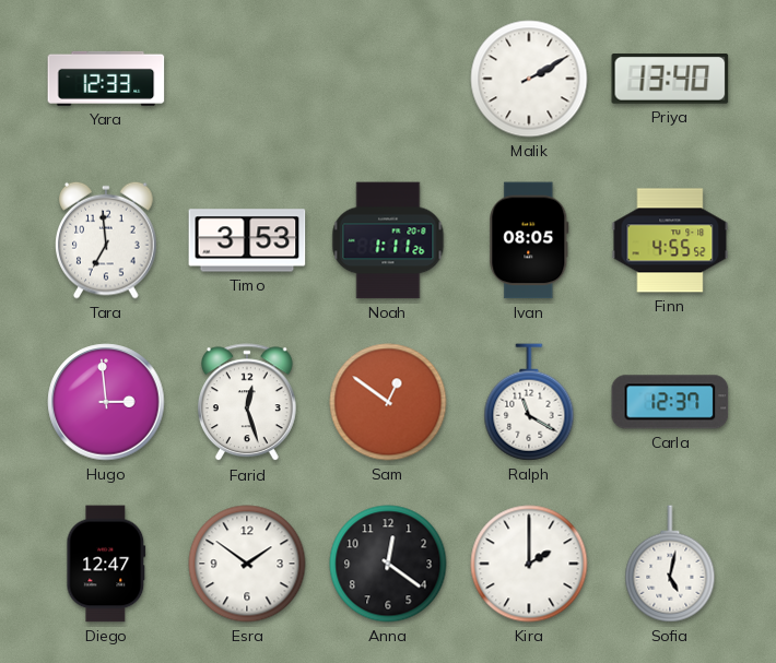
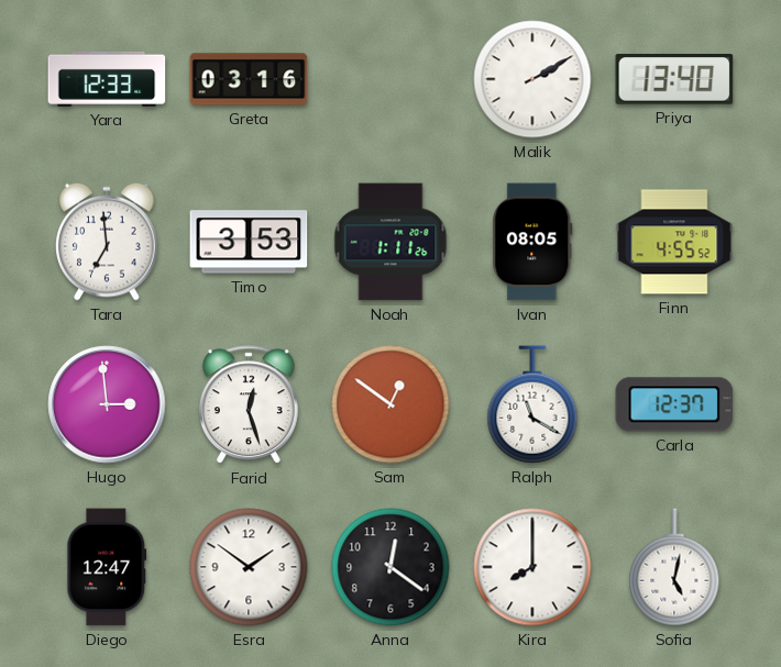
Greta: none -> 03:16
Kira: 2:00 -> 8:00
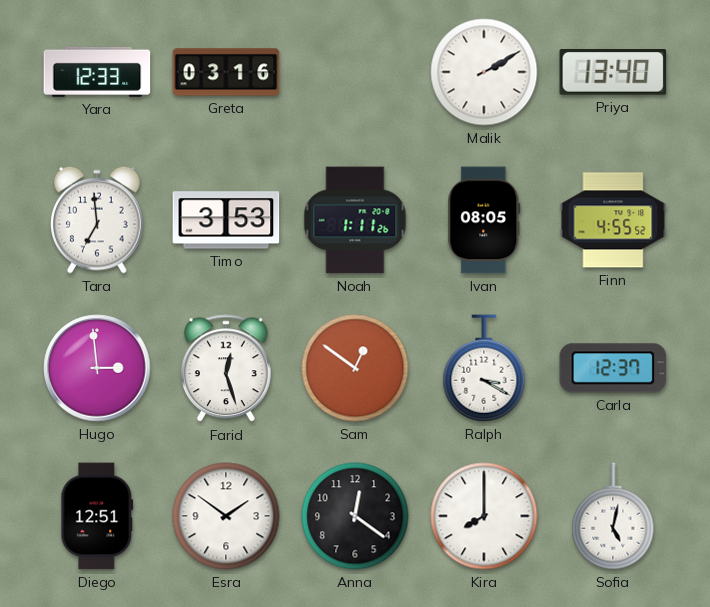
Ralph: 11:20 -> 3:20
Diego: 12:47 -> 12:51
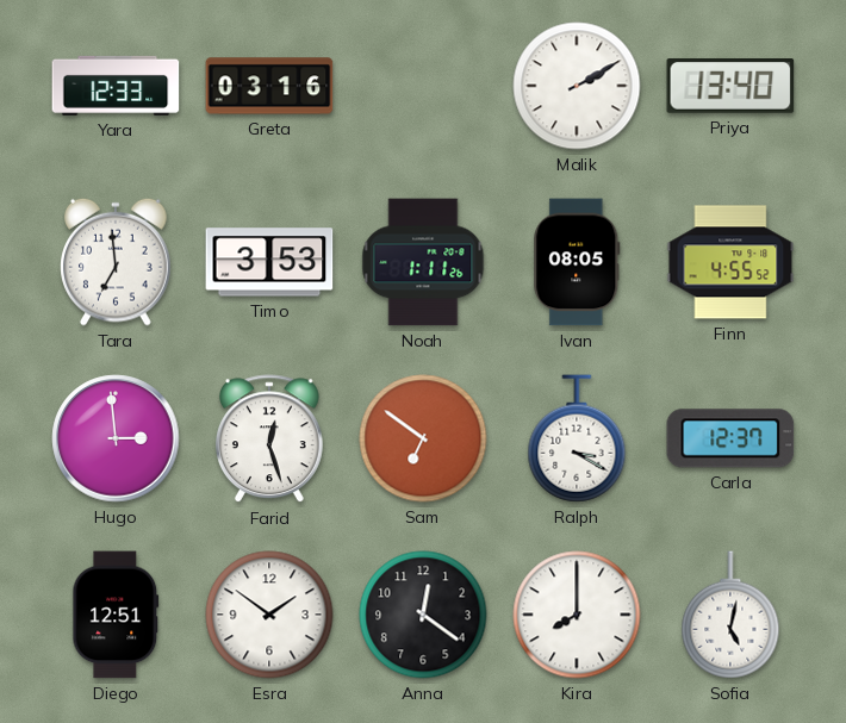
Sam: 12:51 -> 6:51
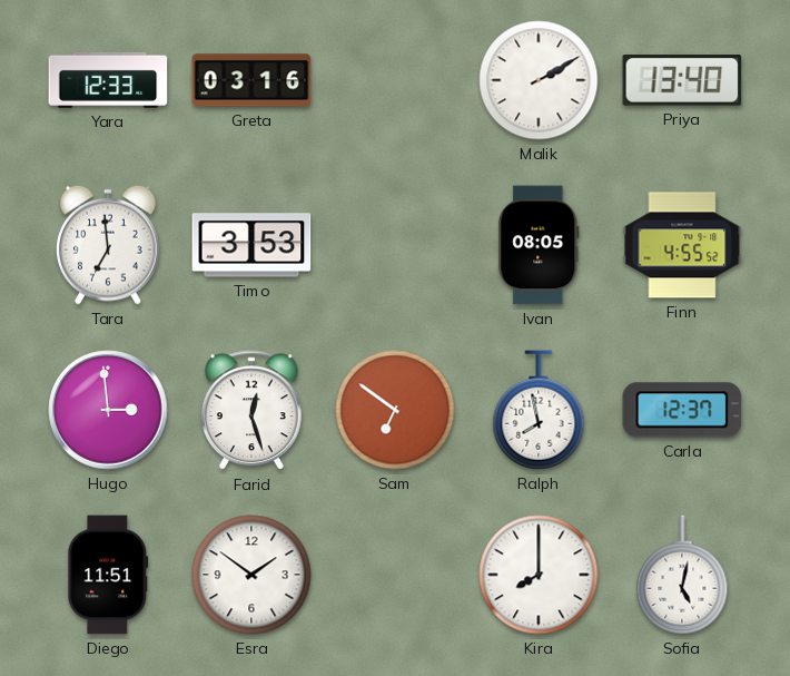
Noah: 1:11 -> none
Ralph: 3:20 -> 7:58
Diego: 12:51 -> 11:51
Anna: 12:21 -> none
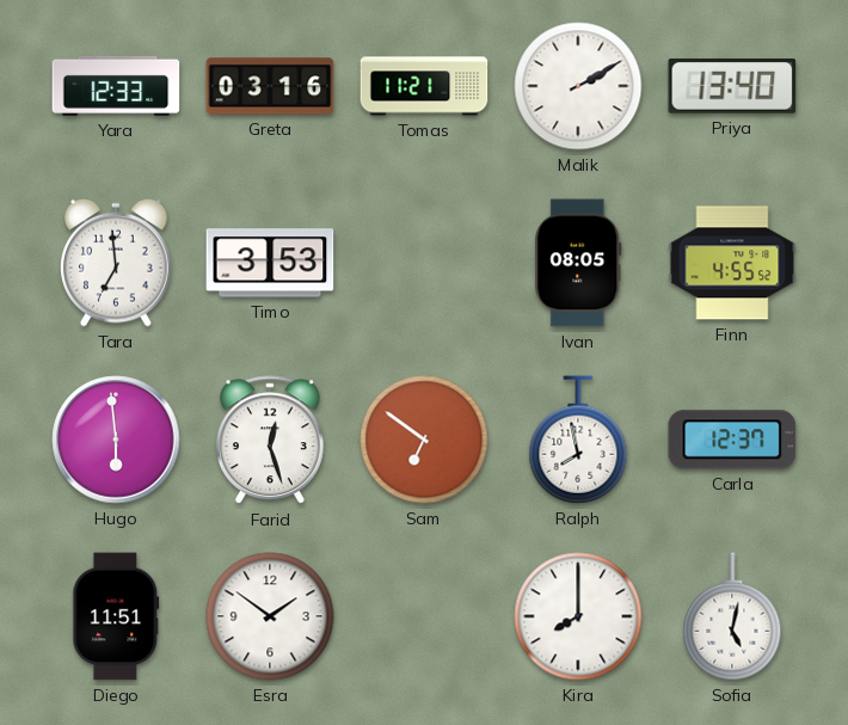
Tomas: none -> 11:21
Hugo: 2:59 -> 5:59
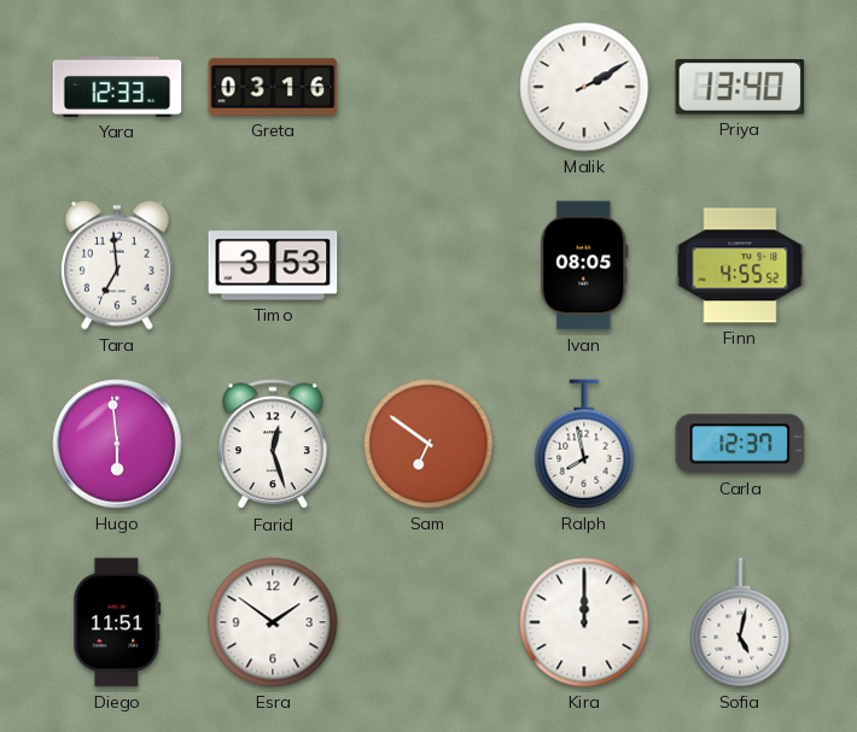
Tomas: 11:21 -> none
Kira: 8:00 -> 12:00
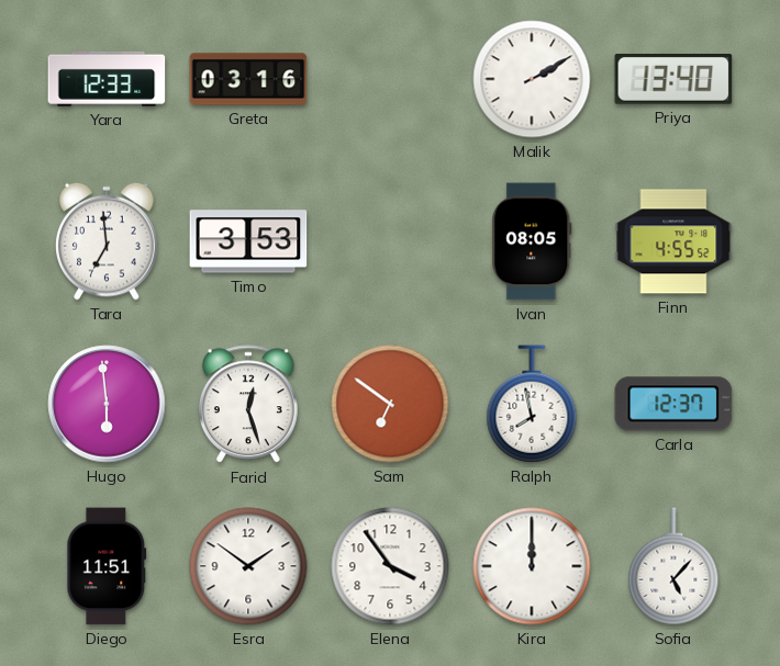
Elena: none -> 3:54
Sofia: 5:02 -> 5:07
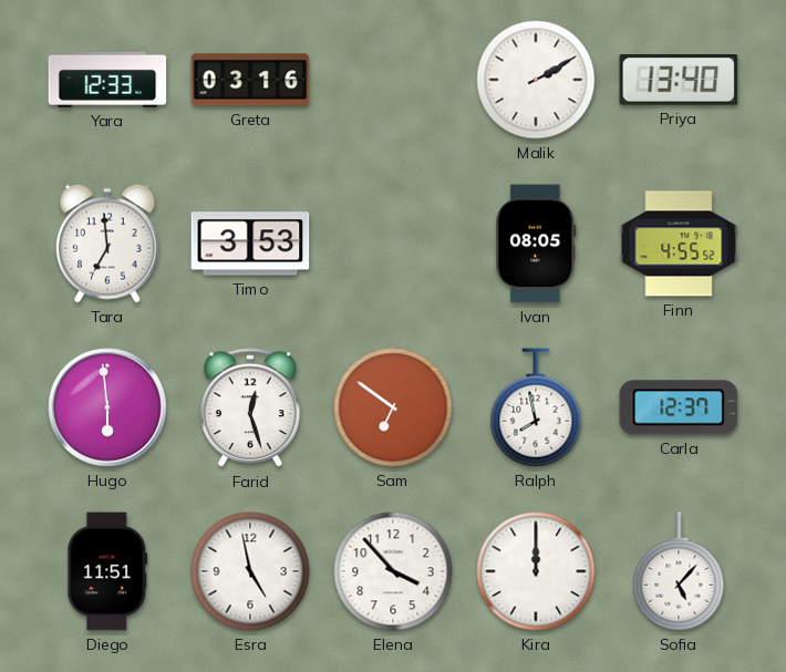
Esra: 1:51 -> 4:58
Elena: 3:54 -> 3:53
